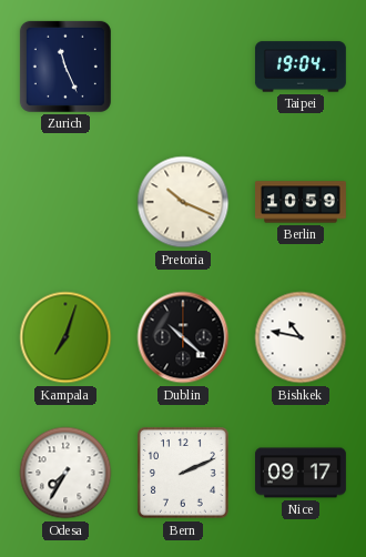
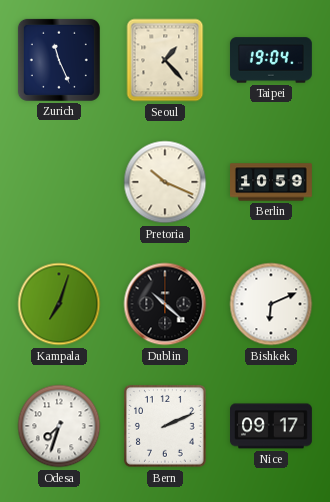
Seoul: none -> 1:23
Bishkek: 10:47 -> 6:11
Odesa: 7:35 -> 7:33
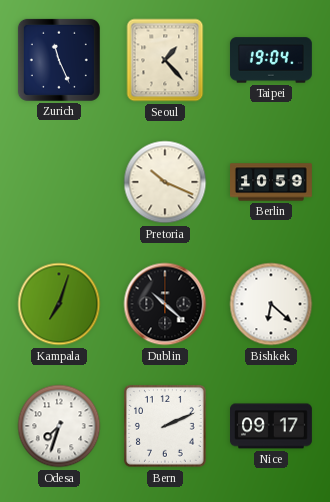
Bishkek: 6:11 -> 6:22
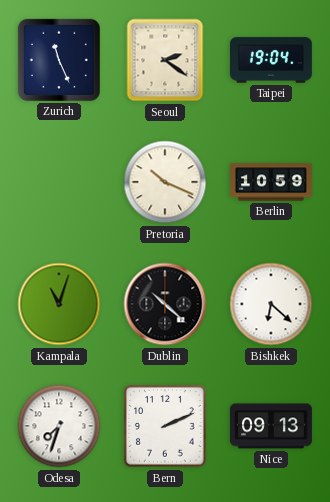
Seoul: 1:23 -> 2:21
Kampala: 7:03 -> 11:03
Nice: 09:17 -> 09:13
